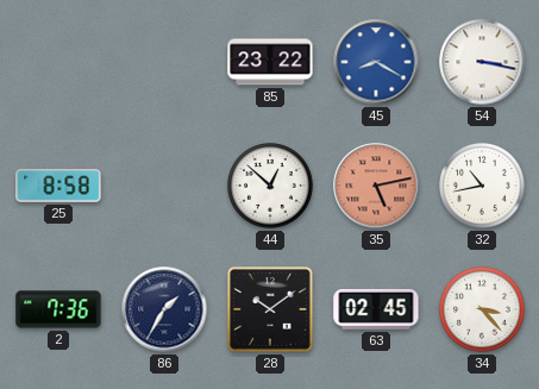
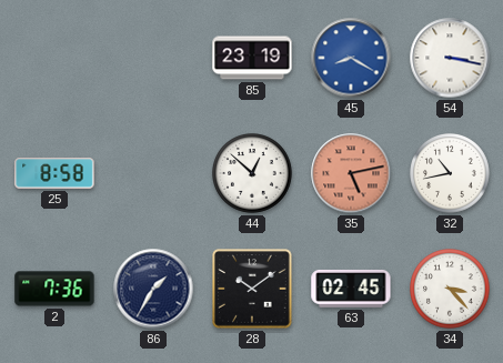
85: 23:22 -> 23:19
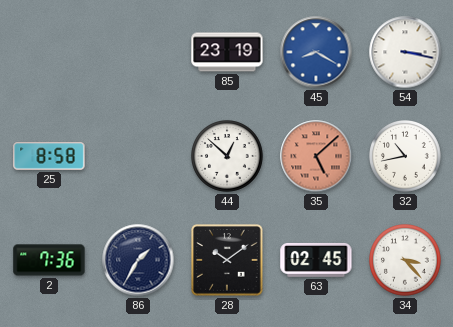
35: 5:13 -> 5:08
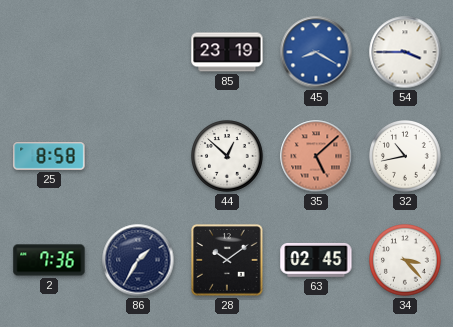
54: 3:17 -> 3:45
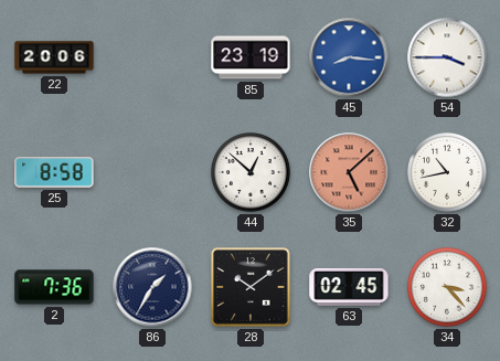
22: none -> 20:06
45: 8:20 -> 8:16
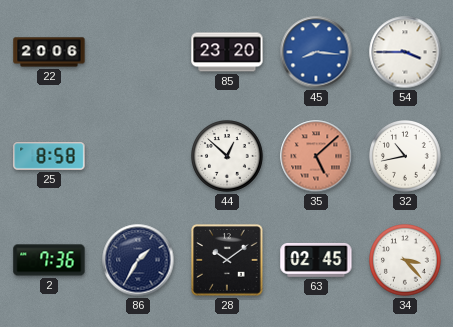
85: 23:19 -> 23:20
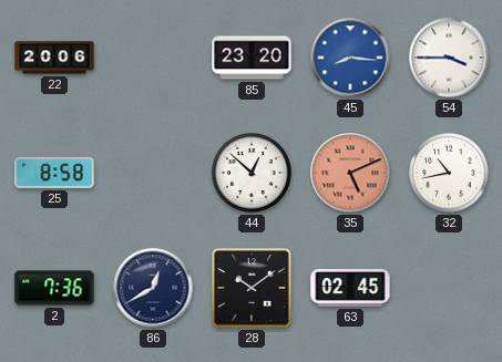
35: 5:08 -> 5:11
86: 1:35 -> 12:40
34: 3:23 -> none
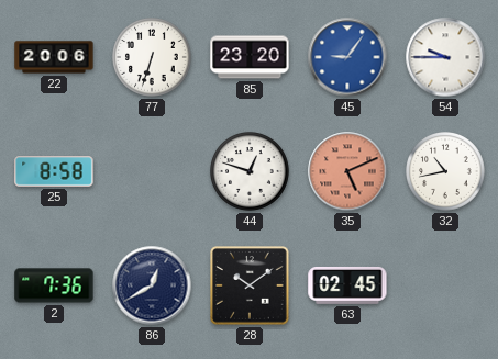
77: none -> 6:33
45: 8:16 -> 9:06
54: 3:45 -> 9:45
44: 12:52 -> 12:48
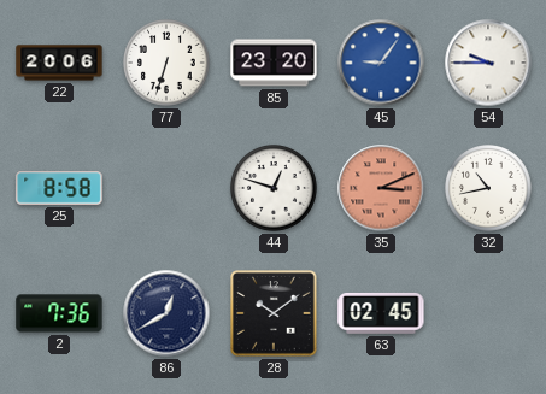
35: 5:11 -> 3:11
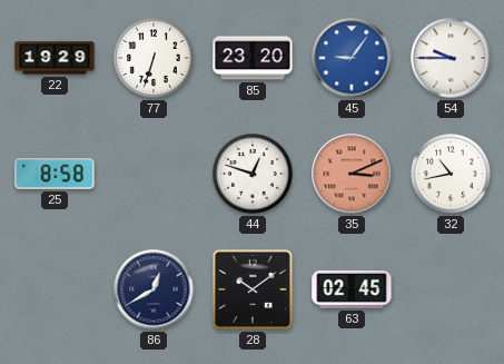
22: 20:06 -> 19:29
2: 7:36 -> none
